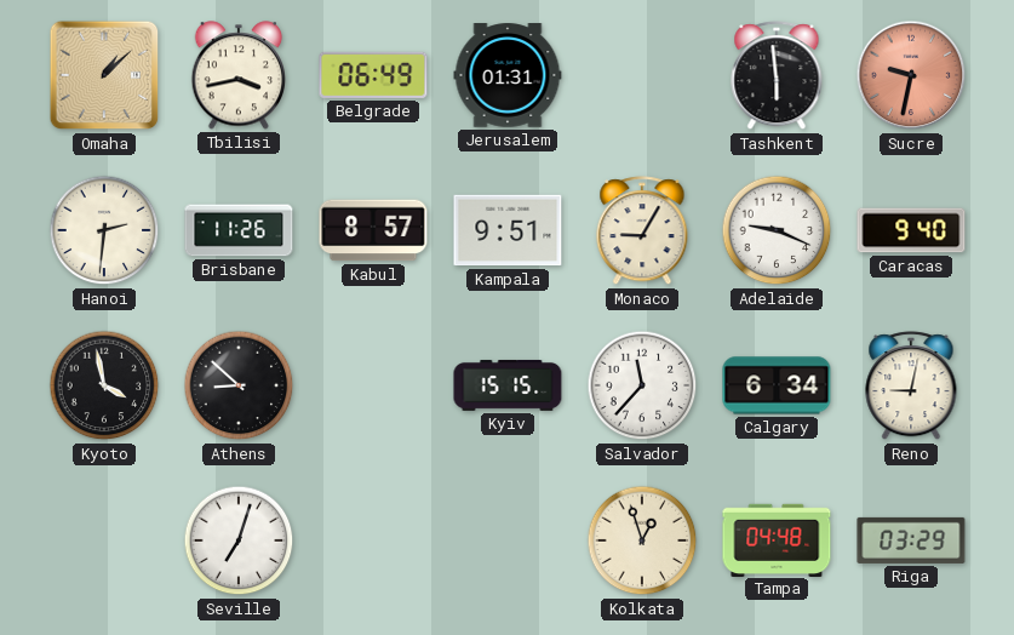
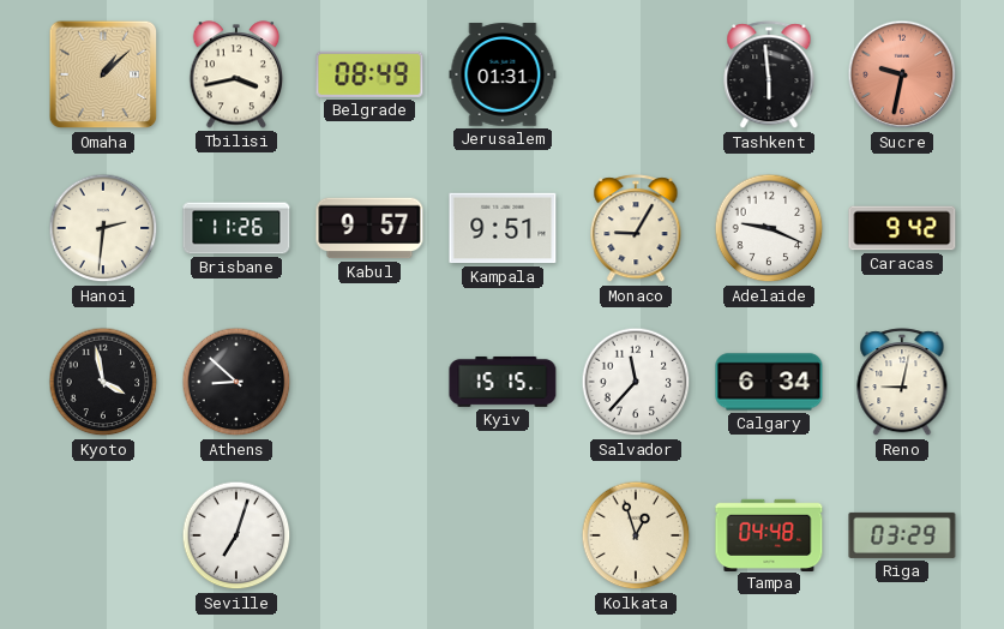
Belgrade: 06:49 -> 08:49
Kabul: 8:57 -> 9:57
Caracas: 9:40 -> 9:42
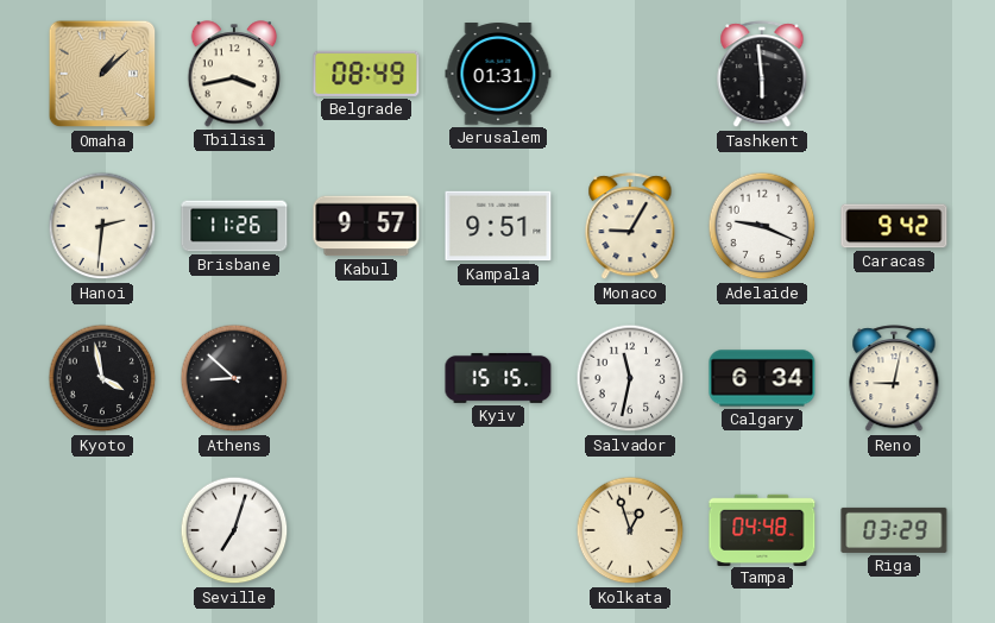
Sucre: 9:32 -> none
Salvador: 11:37 -> 11:32
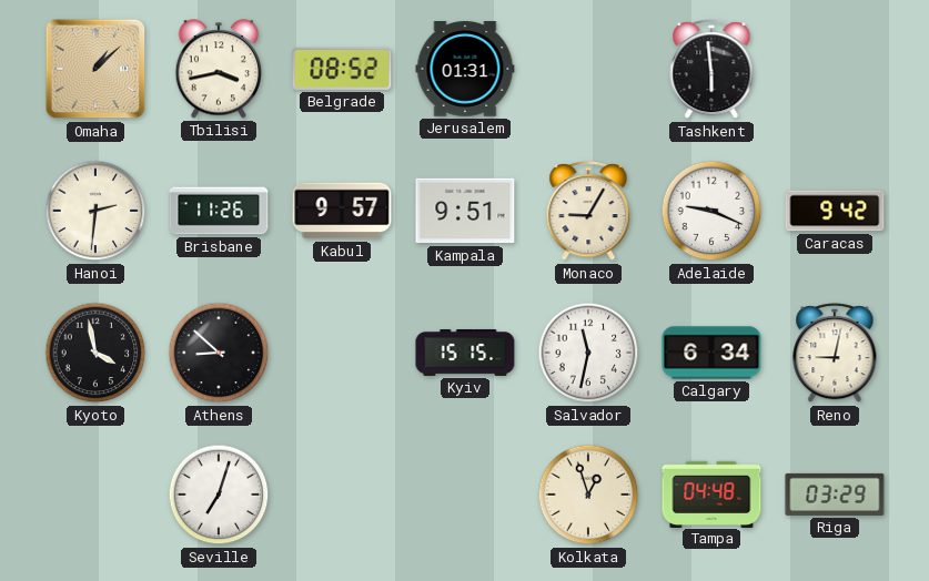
Belgrade: 08:49 -> 08:52
